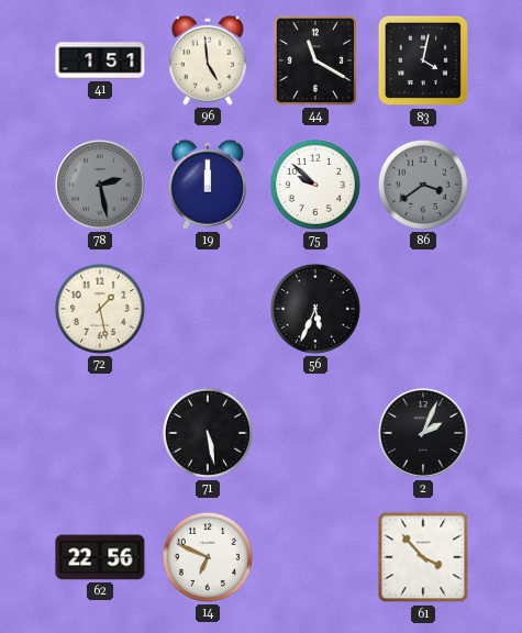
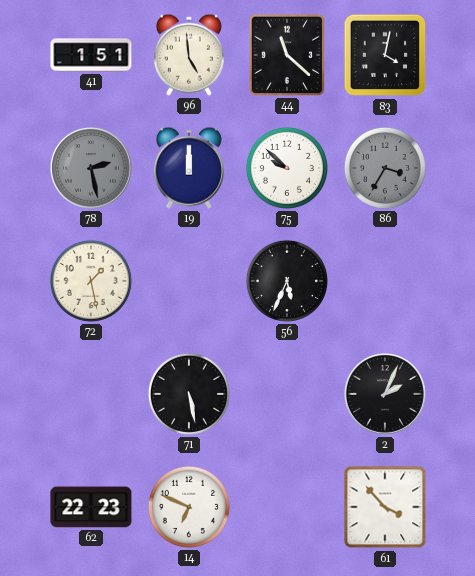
44: 11:20 -> 11:22
86: 3:39 -> 3:35
62: 22:56 -> 22:23
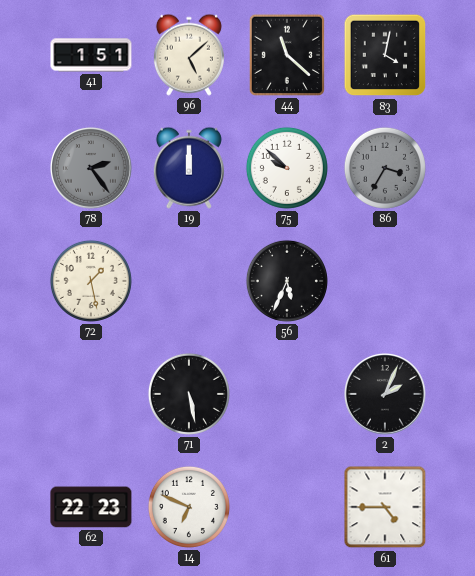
96: 4:59 -> 5:08
78: 2:28 -> 2:24
61: 3:53 -> 4:45
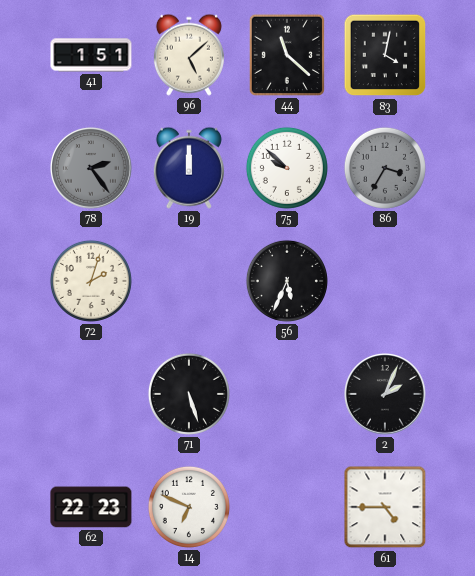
72: 1:28 -> 2:03
71: 5:28 -> 5:27
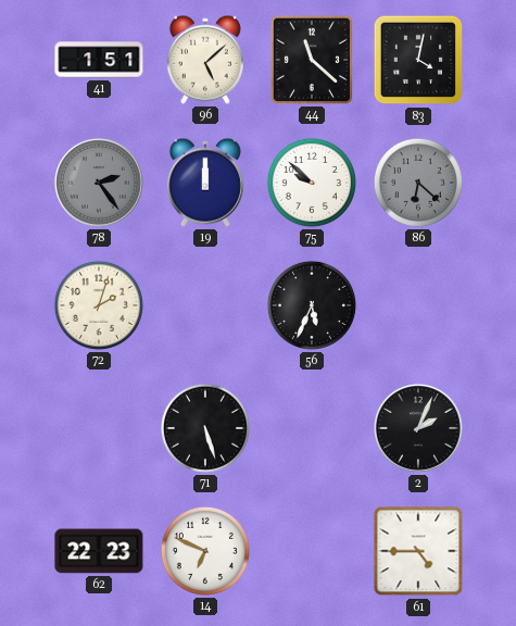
86: 3:35 -> 6:22
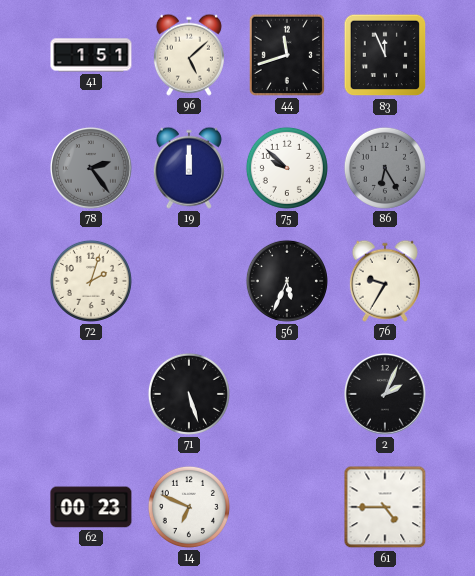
44: 11:22 -> 11:42
83: 4:02 -> 11:56
86: 6:22 -> 6:25
76: none -> 9:35
62: 22:23 -> 00:23
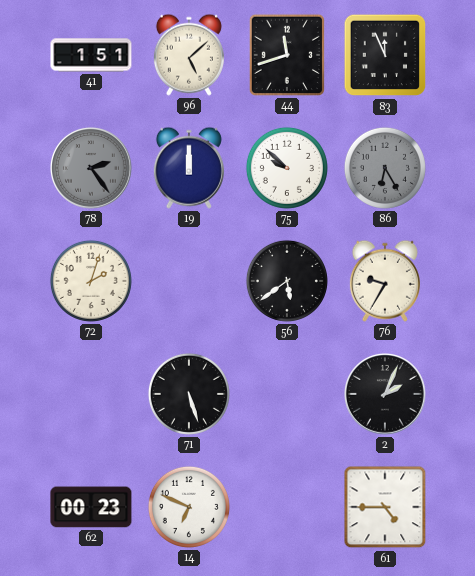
56: 5:34 -> 5:39
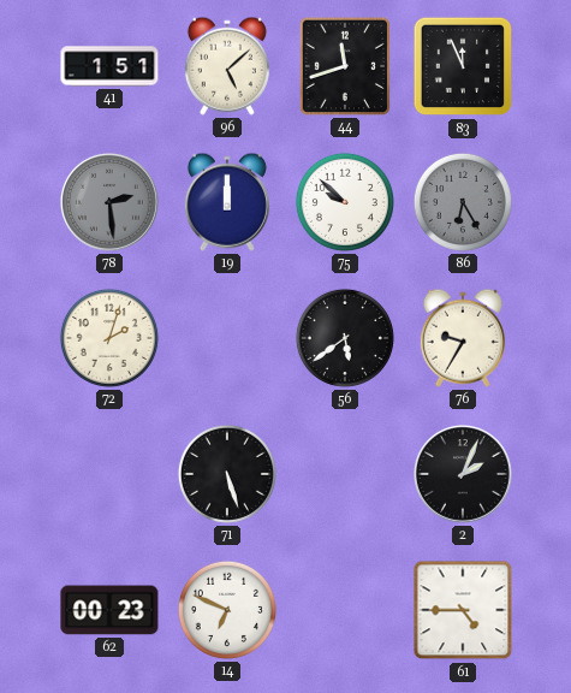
78: 2:24 -> 2:29
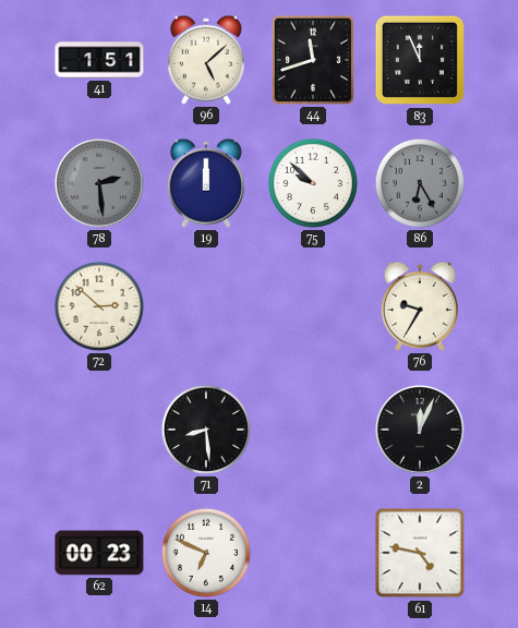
72: 2:03 -> 2:52
56: 5:39 -> none
71: 5:27 -> 8:29
2: 2:04 -> 12:04
61: 4:45 -> 4:47
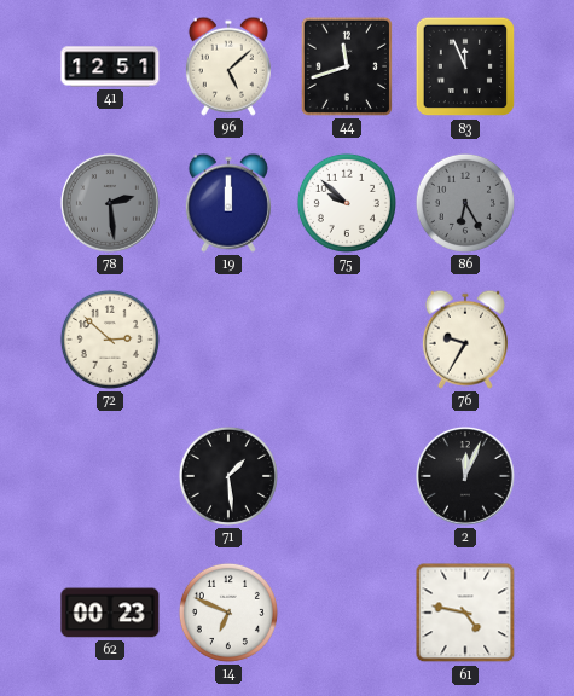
41: 1:51 -> 12:51
71: 8:29 -> 1:29
